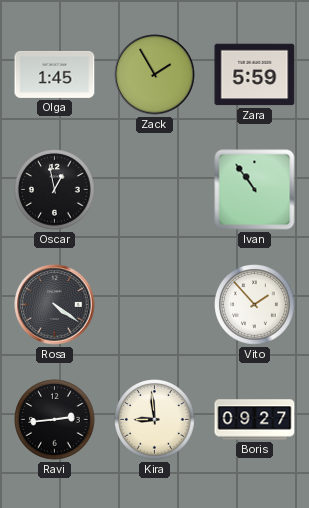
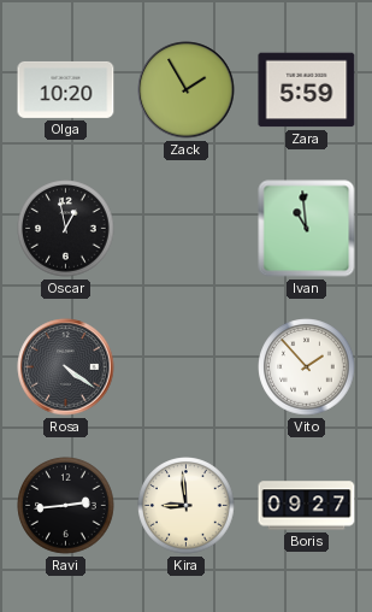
Olga: 1:45 -> 10:20
Ivan: 10:54 -> 10:59
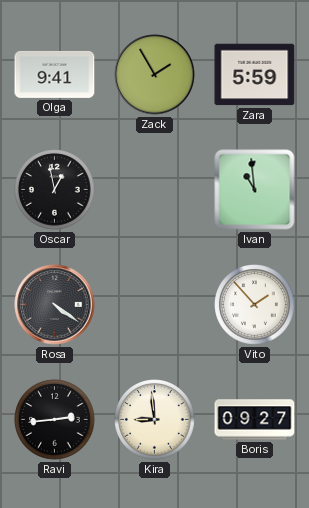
Olga: 10:20 -> 9:41
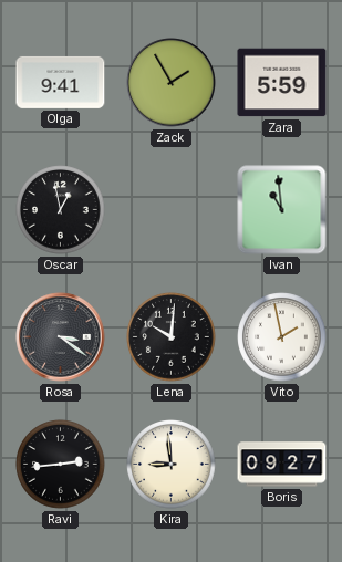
Rosa: 4:21 -> 3:21
Lena: none -> 10:01
Vito: 1:53 -> 1:58
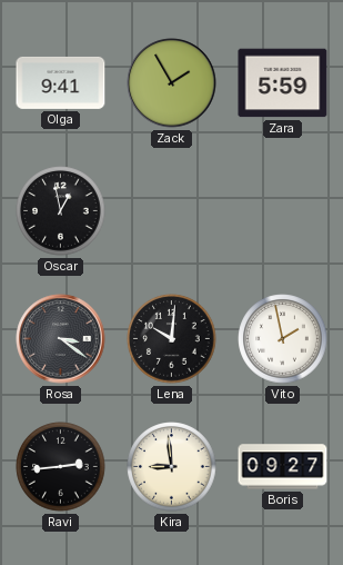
Ivan: 10:59 -> none
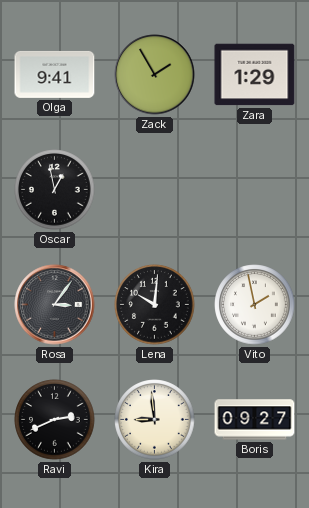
Zara: 5:59 -> 1:29
Rosa: 3:21 -> 3:06
Ravi: 2:44 -> 2:41
